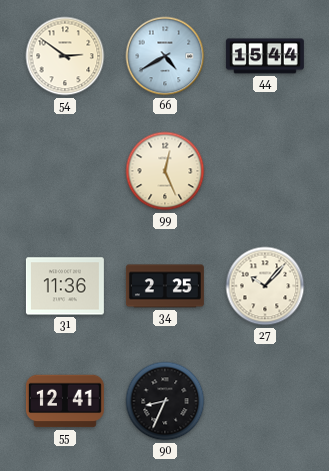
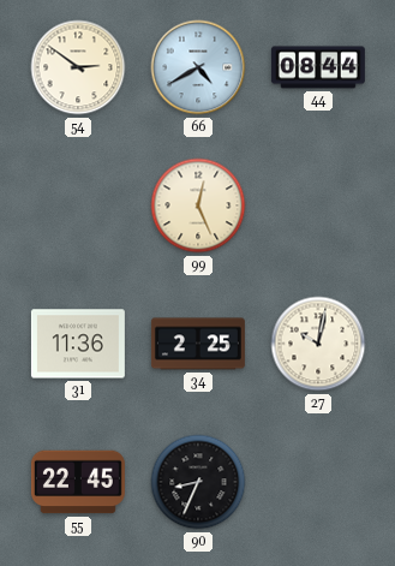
44: 15:44 -> 08:44
27: 10:07 -> 10:02
55: 12:41 -> 22:45
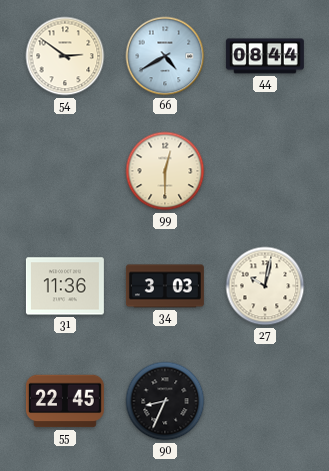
99: 12:26 -> 12:30
34: 2:25 -> 3:03
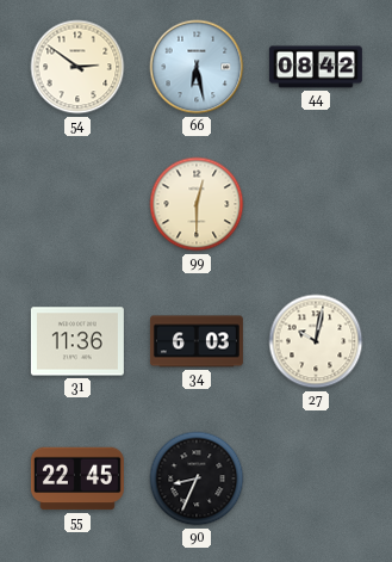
66: 4:40 -> 6:28
44: 08:44 -> 08:42
34: 3:03 -> 6:03
